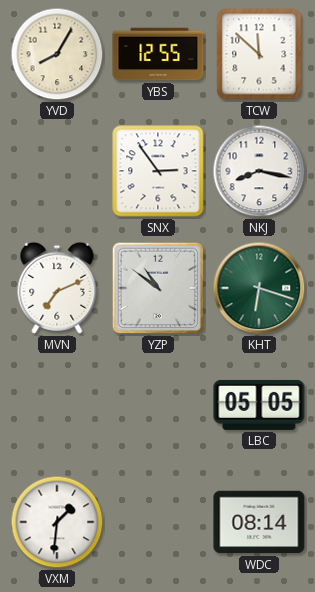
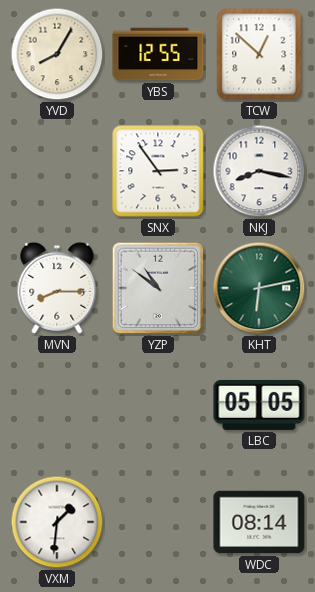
TCW: 11:52 -> 12:52
MVN: 7:11 -> 8:15
KHT: 6:18 -> 6:13
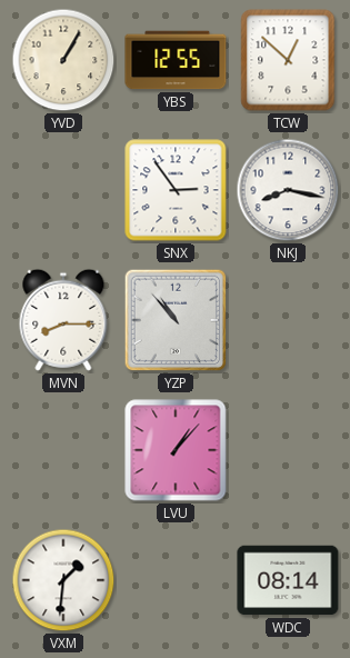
YVD: 8:05 -> 1:05
YZP: 10:51 -> 10:53
KHT: 6:13 -> none
LVU: none -> 1:07
LBC: 05:05 -> none
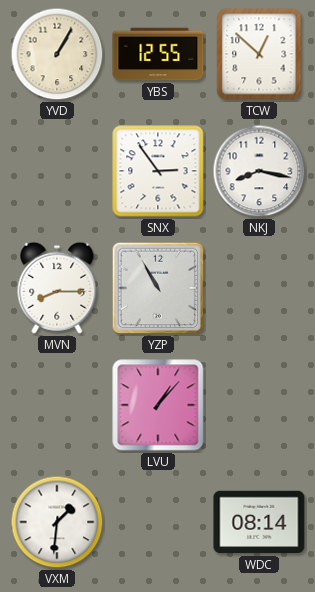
YZP: 10:53 -> 10:55
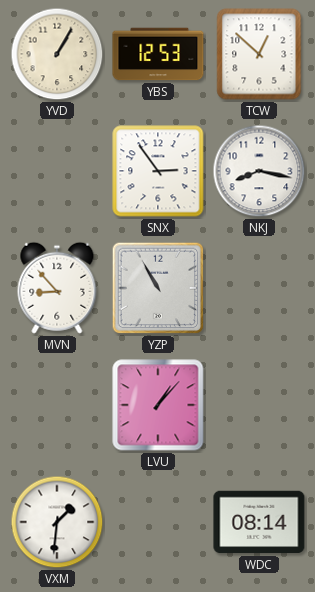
YBS: 12:55 -> 12:53
MVN: 8:15 -> 8:53
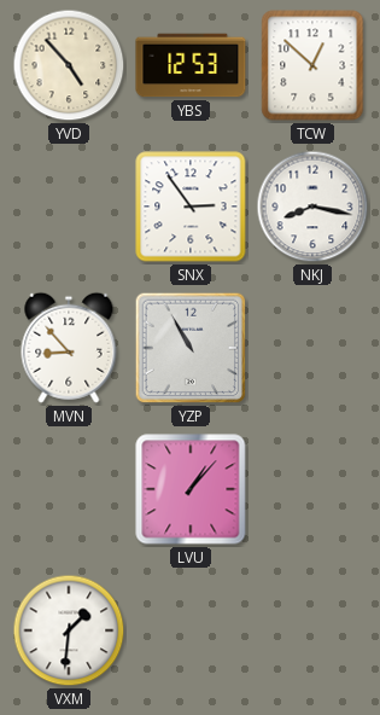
YVD: 1:05 -> 4:53
WDC: 08:14 -> none
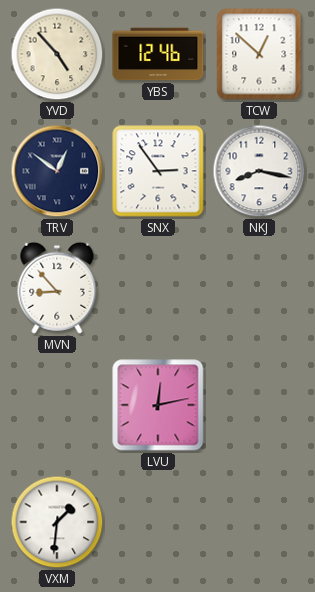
YBS: 12:53 -> 12:46
TRV: none -> 12:51
YZP: 10:55 -> none
LVU: 1:07 -> 12:13
